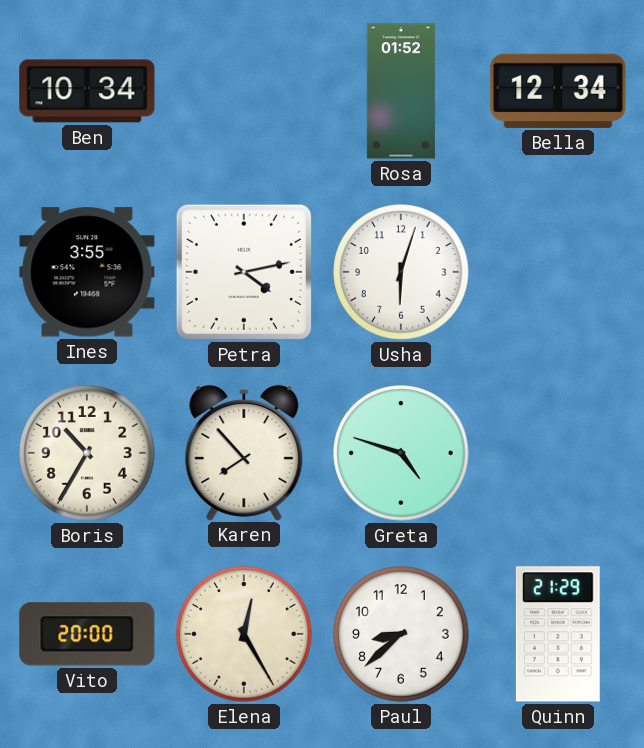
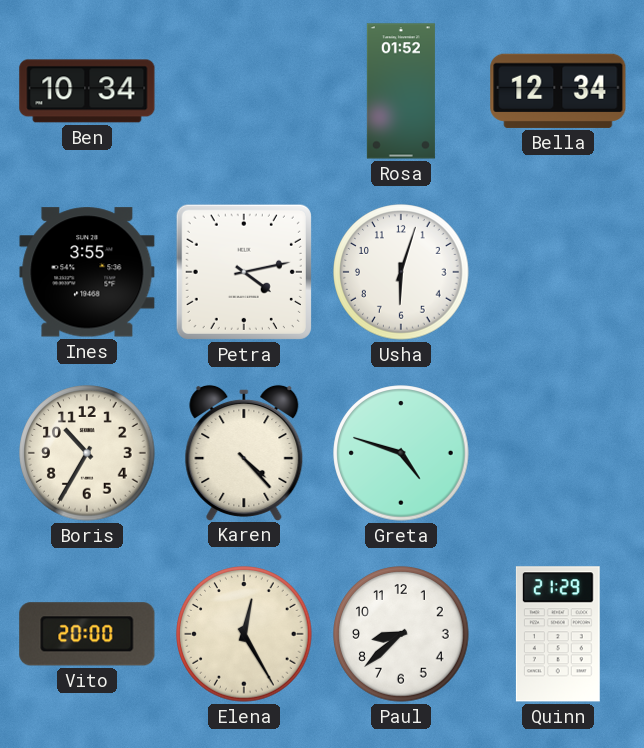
Karen: 7:53 -> 4:23
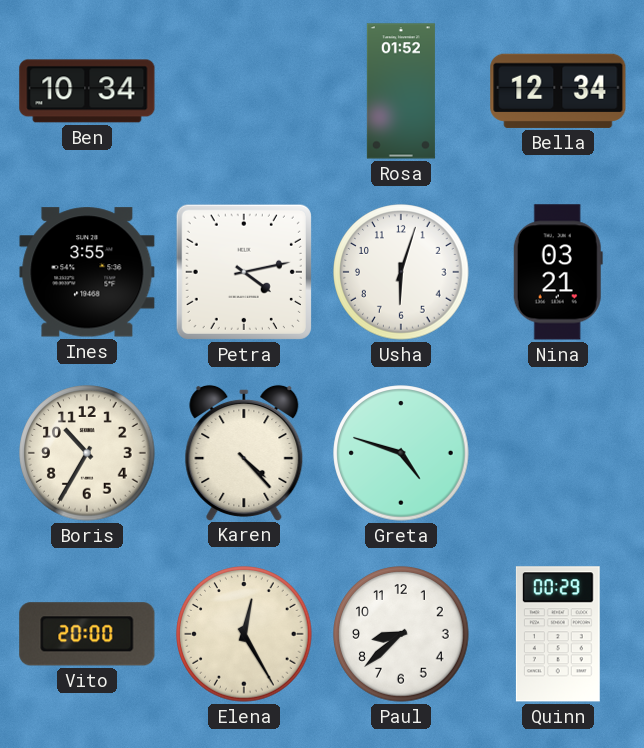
Nina: none -> 03:21
Quinn: 21:29 -> 00:29
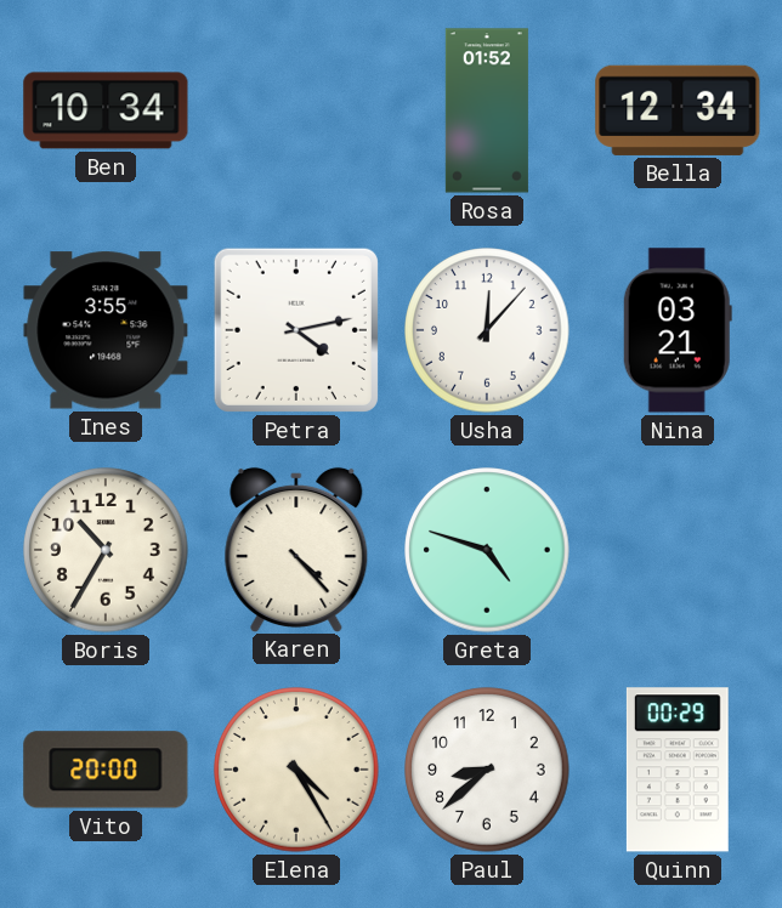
Usha: 6:03 -> 12:07
Elena: 12:25 -> 4:25
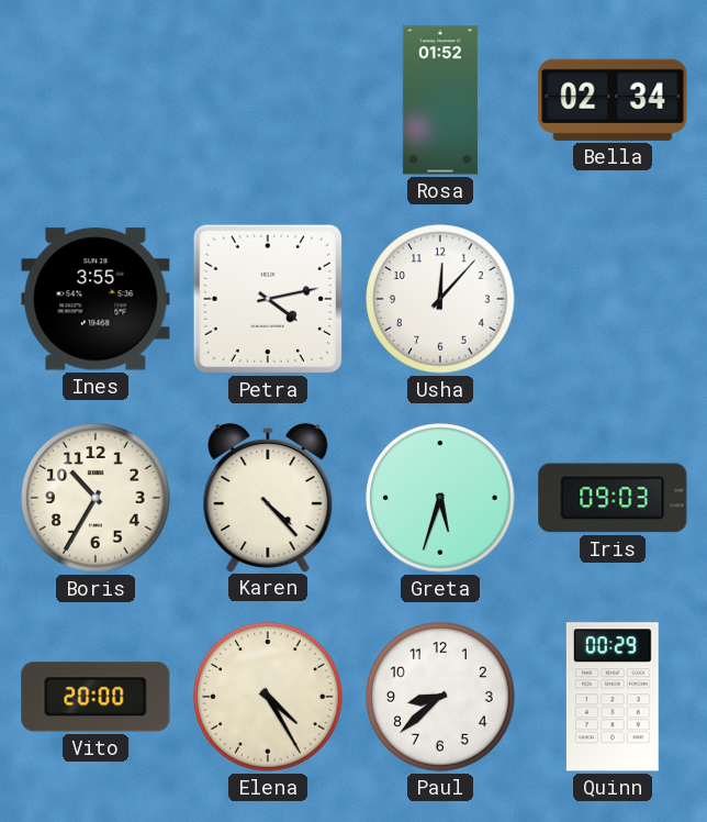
Ben: 10:34 -> none
Bella: 12:34 -> 02:34
Nina: 03:21 -> none
Greta: 4:48 -> 5:33
Iris: none -> 09:03
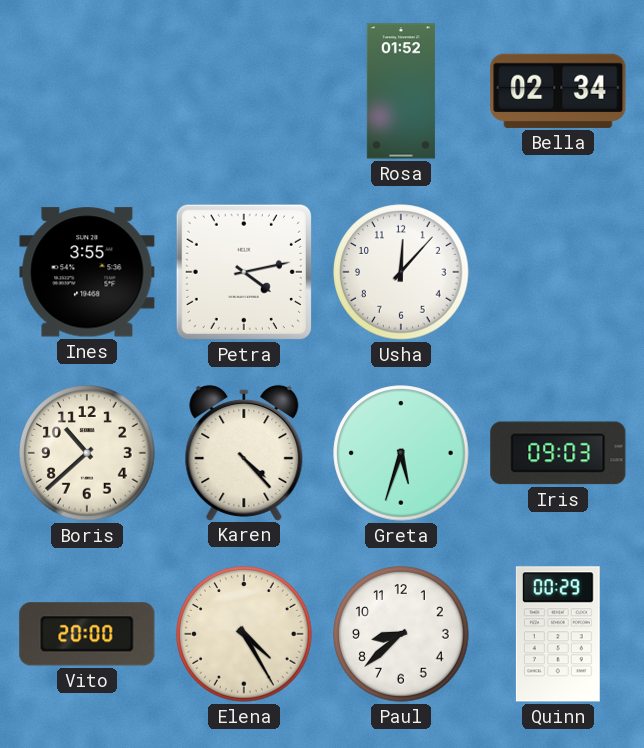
Boris: 10:35 -> 10:38
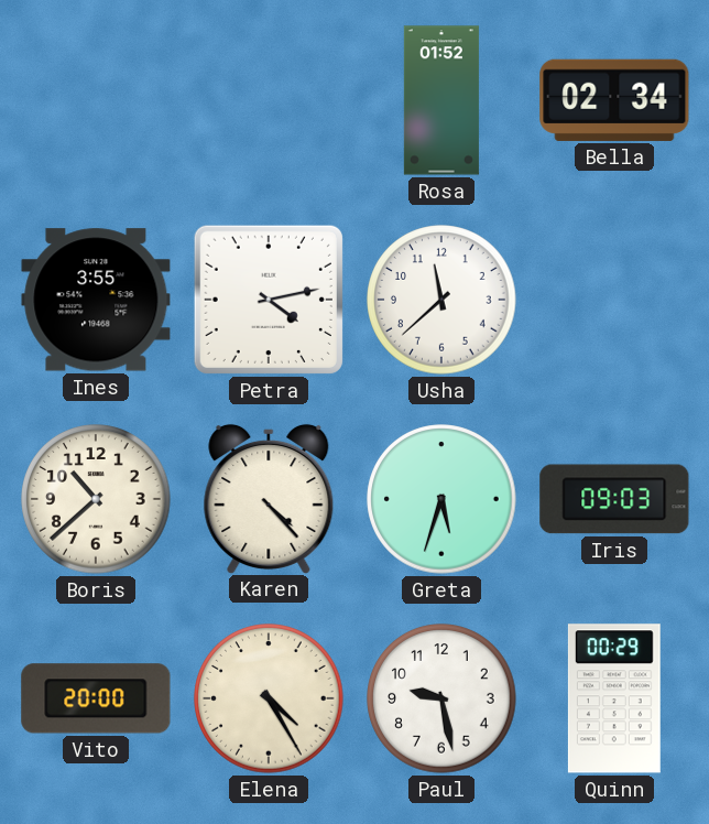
Usha: 12:07 -> 11:38
Paul: 8:38 -> 9:28
